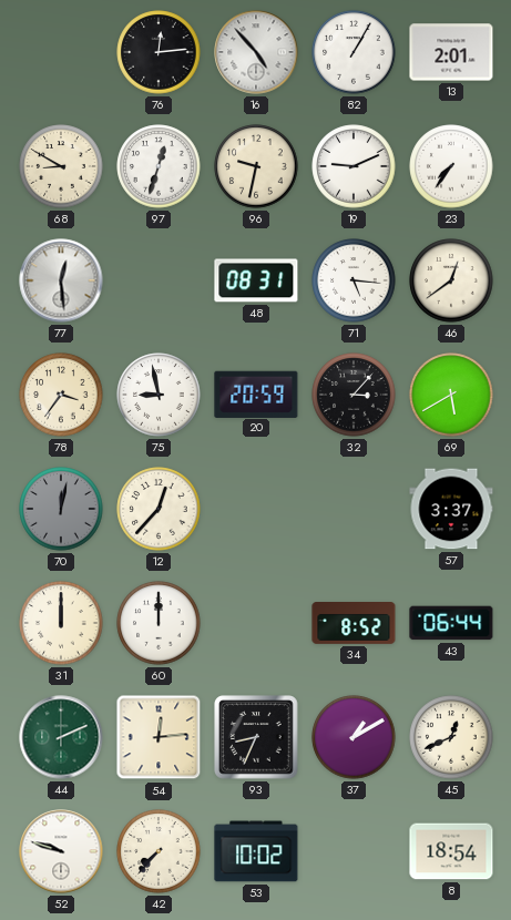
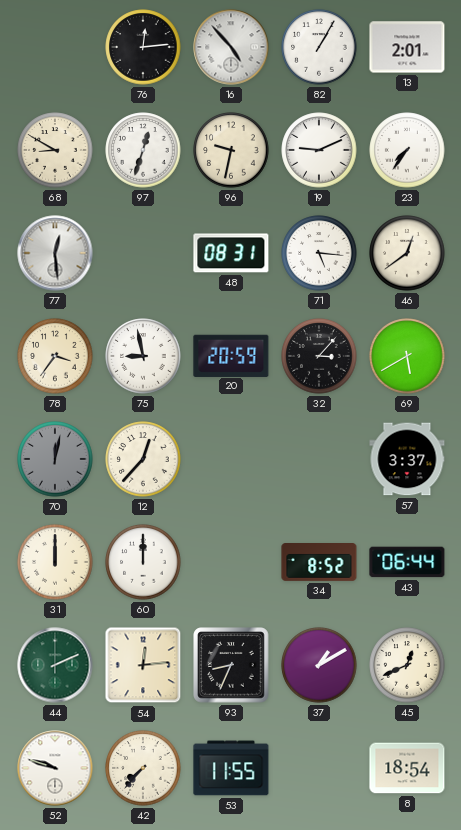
53: 10:02 -> 11:55
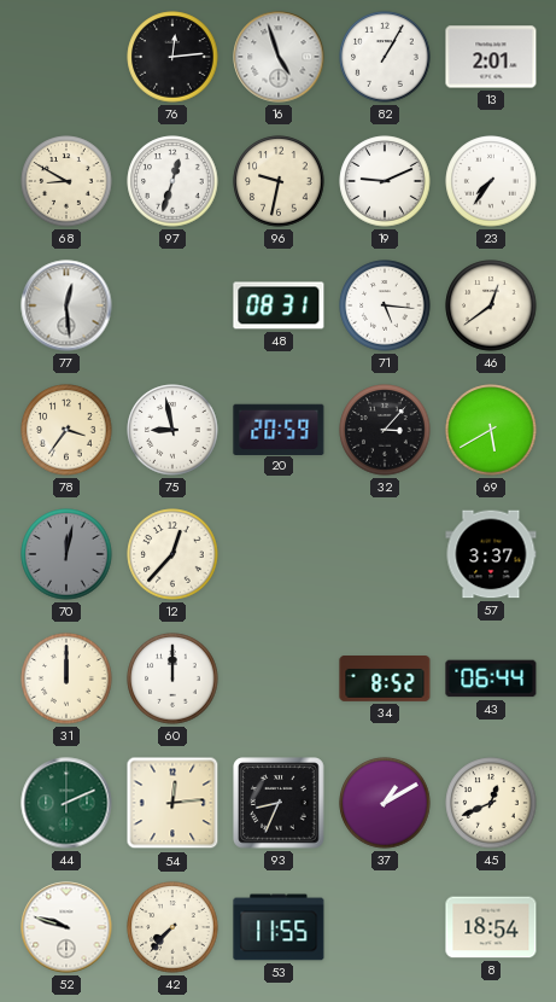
16: 4:53 -> 4:57
